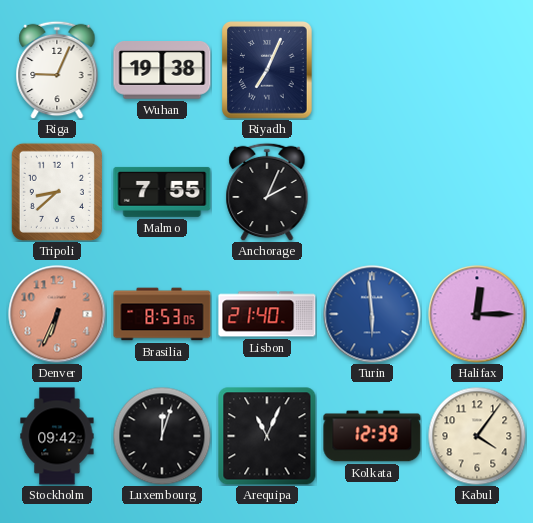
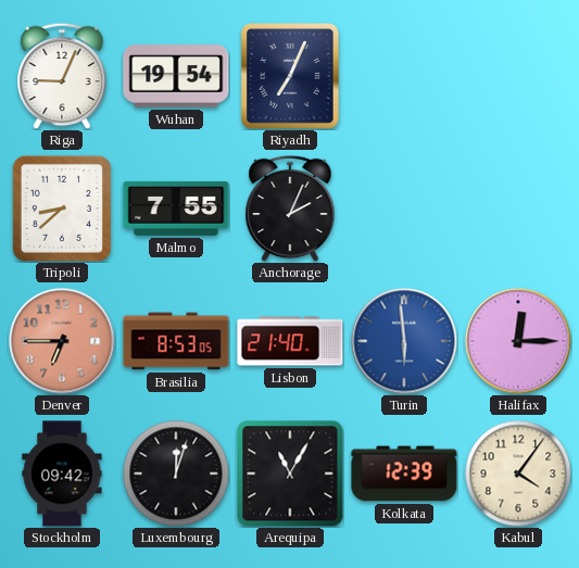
Wuhan: 19:38 -> 19:54
Denver: 6:34 -> 6:45
Arequipa: 11:04 -> 11:05
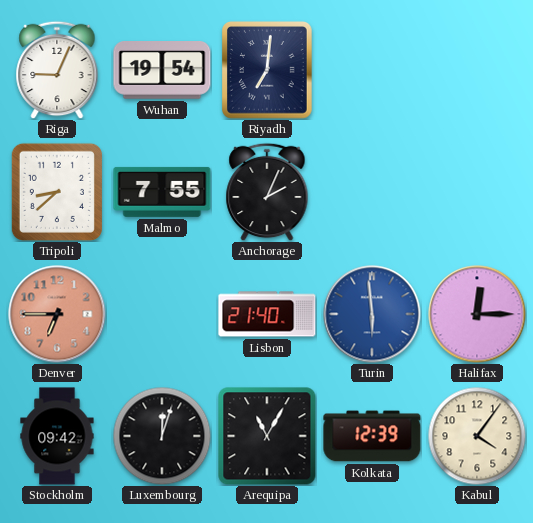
Riyadh: 7:04 -> 7:01
Brasilia: 8:53 -> none
